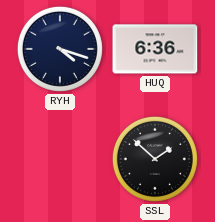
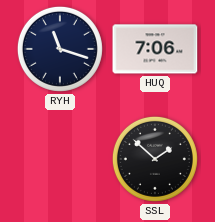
RYH: 4:18 -> 11:18
HUQ: 6:36 -> 7:06
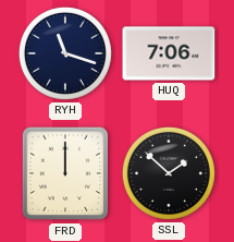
FRD: none -> 12:00
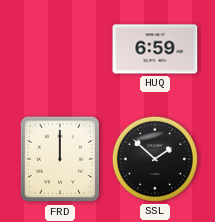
RYH: 11:18 -> none
HUQ: 7:06 -> 6:59
